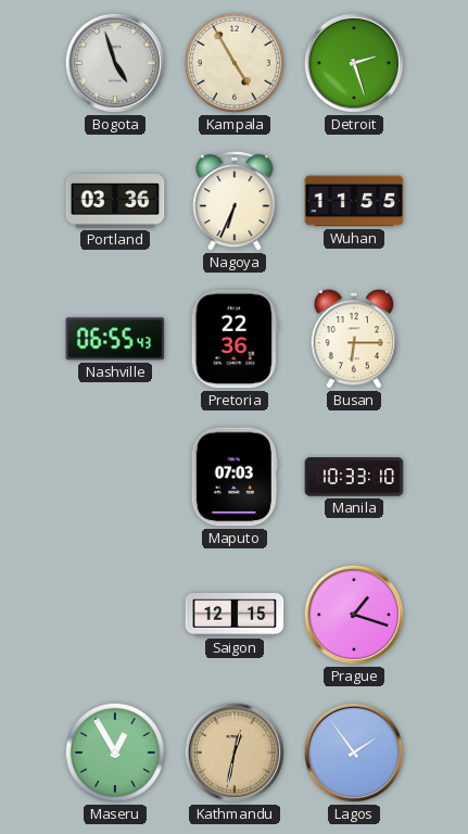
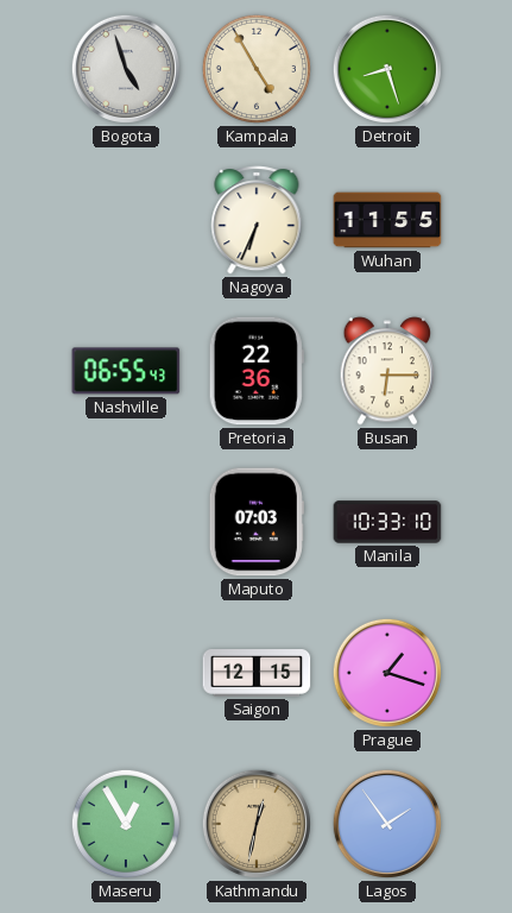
Detroit: 2:27 -> 8:27
Portland: 03:36 -> none
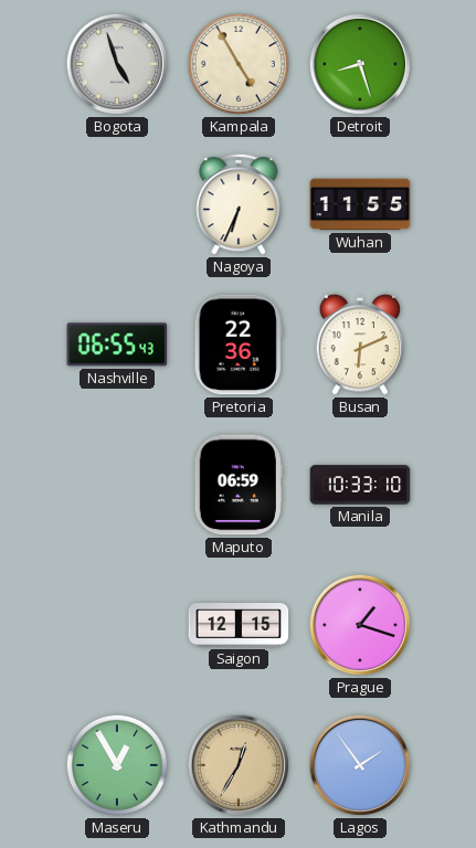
Busan: 6:15 -> 6:11
Maputo: 07:03 -> 06:59
Kathmandu: 12:32 -> 12:35
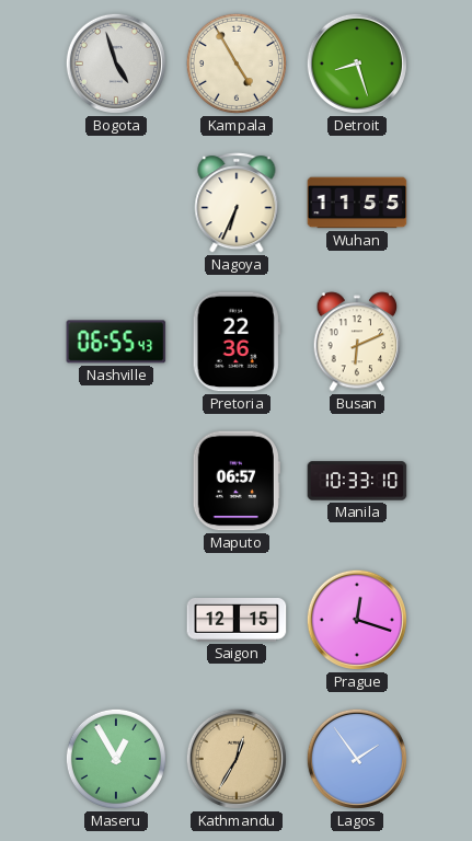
Maputo: 06:59 -> 06:57
Prague: 1:18 -> 12:18
